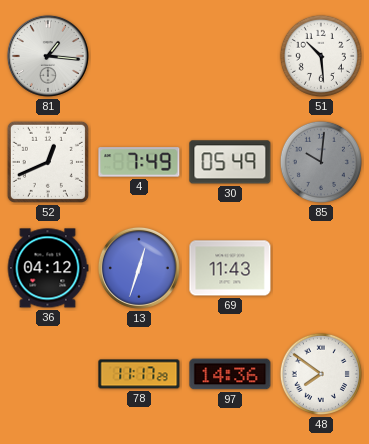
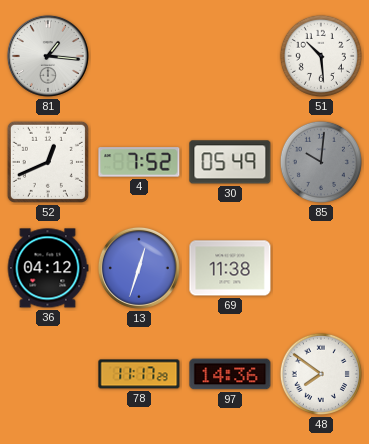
4: 7:49 -> 7:52
69: 11:43 -> 11:38
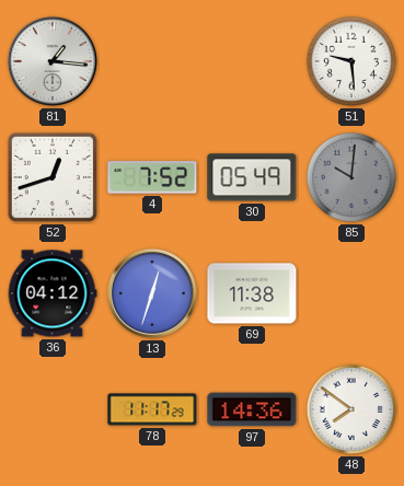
51: 10:29 -> 9:29
52: 12:41 -> 12:42
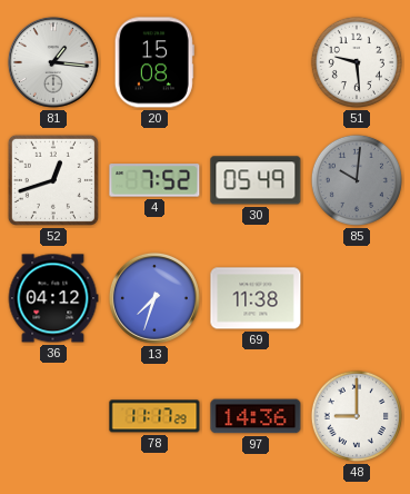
20: none -> 15:08
13: 12:33 -> 7:33
48: 7:51 -> 9:00
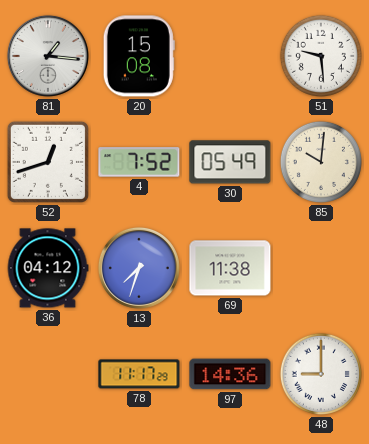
85 dial: grey -> cream
